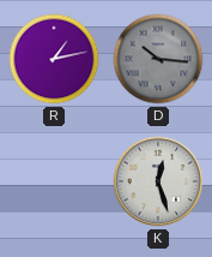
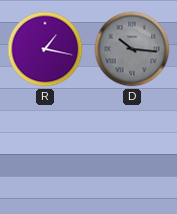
R: 1:13 -> 1:17
K: 12:27 -> none
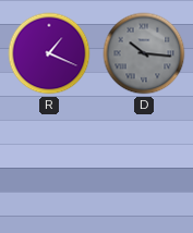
R: 1:17 -> 1:19
